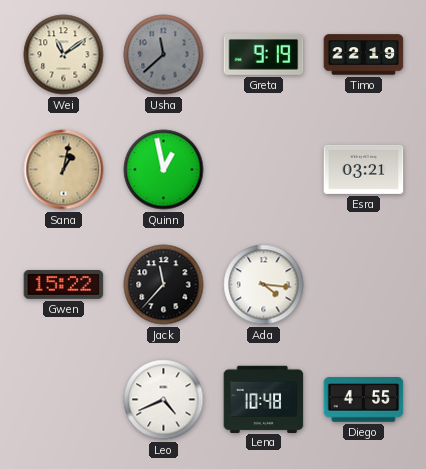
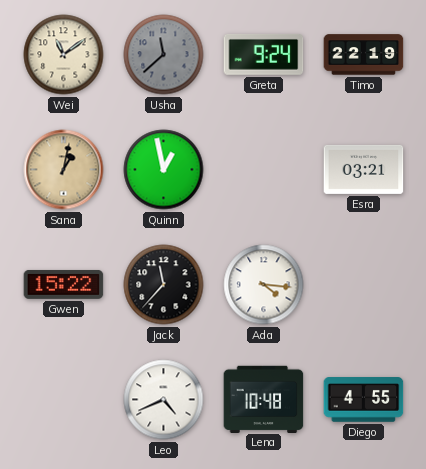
Greta: 9:19 -> 9:24
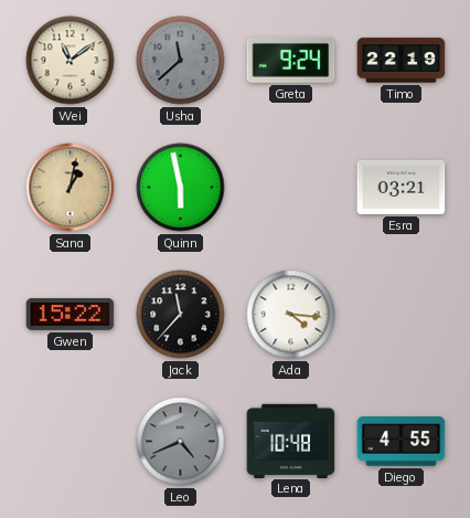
Quinn: 12:58 -> 5:58
Leo dial: white -> grey
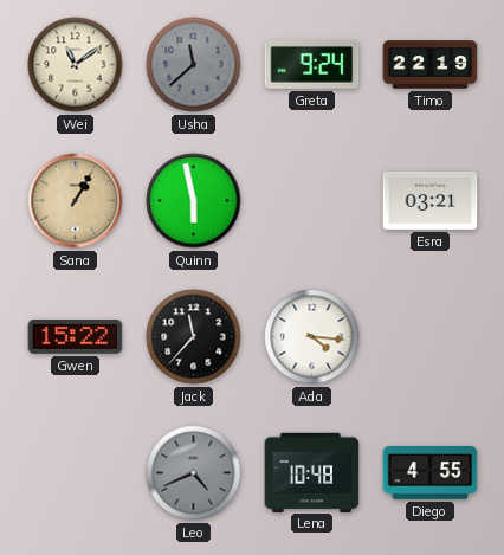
Sana: 1:02 -> 1:05
